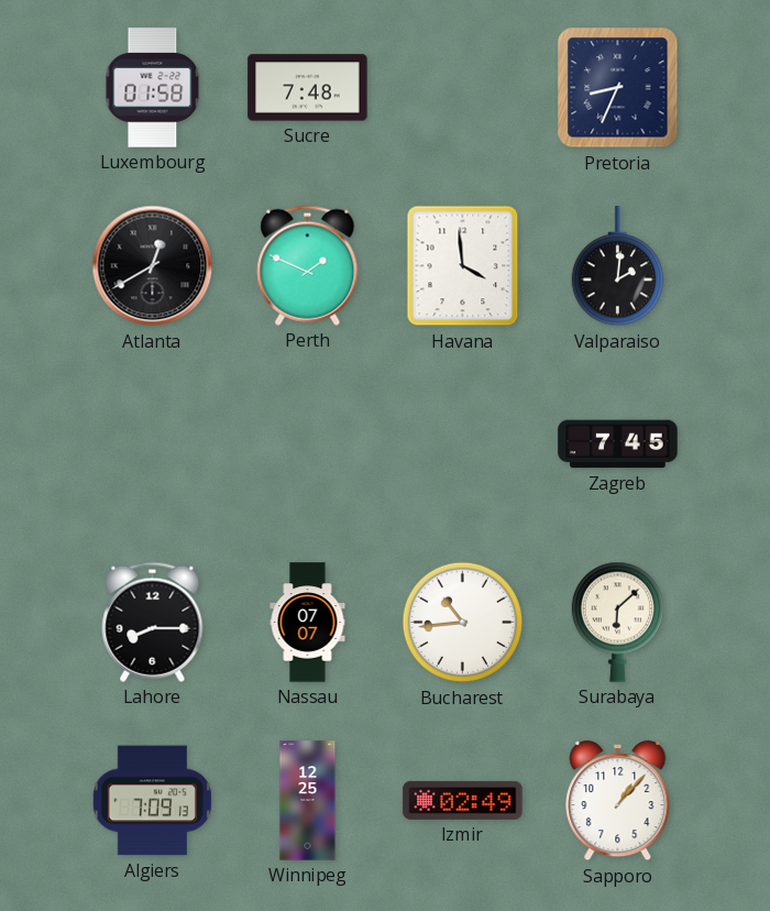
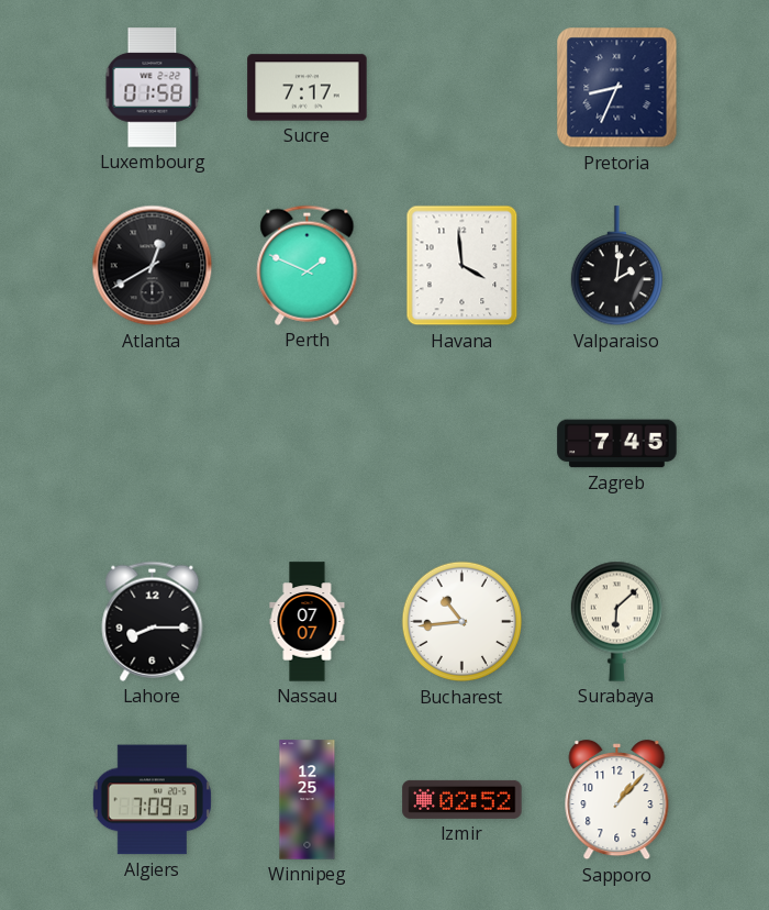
Sucre: 7:48 -> 7:17
Izmir: 02:49 -> 02:52
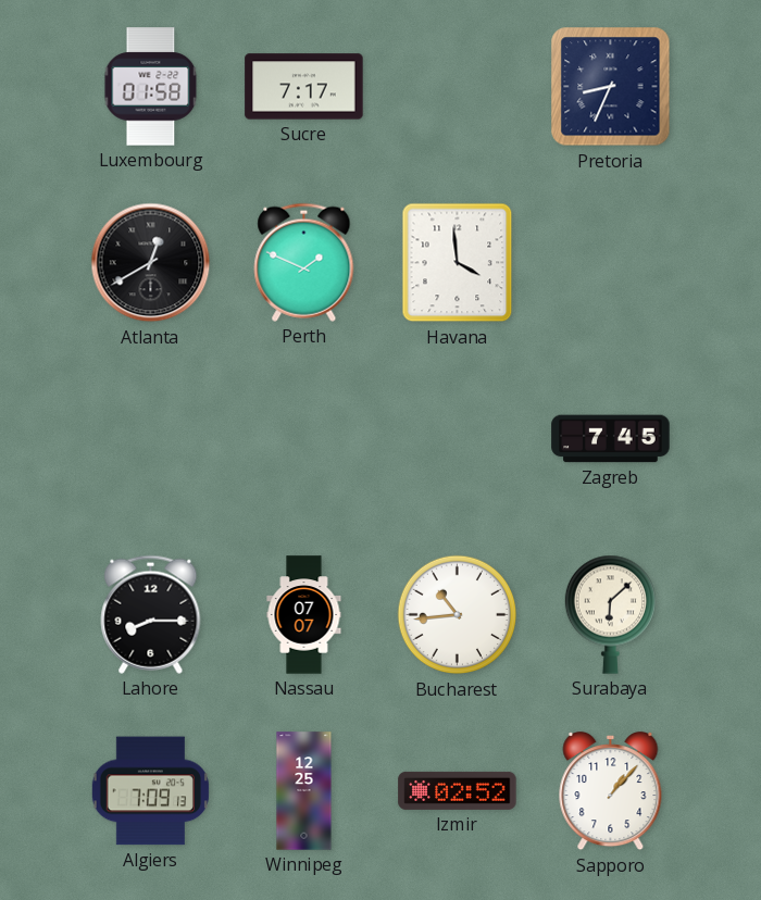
Valparaiso: 2:01 -> none
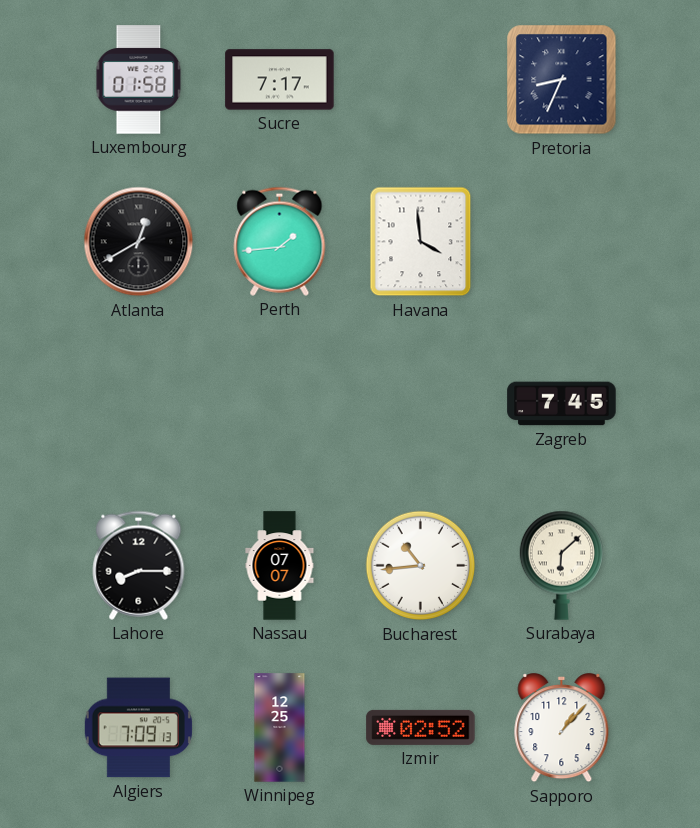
Perth: 1:49 -> 1:44
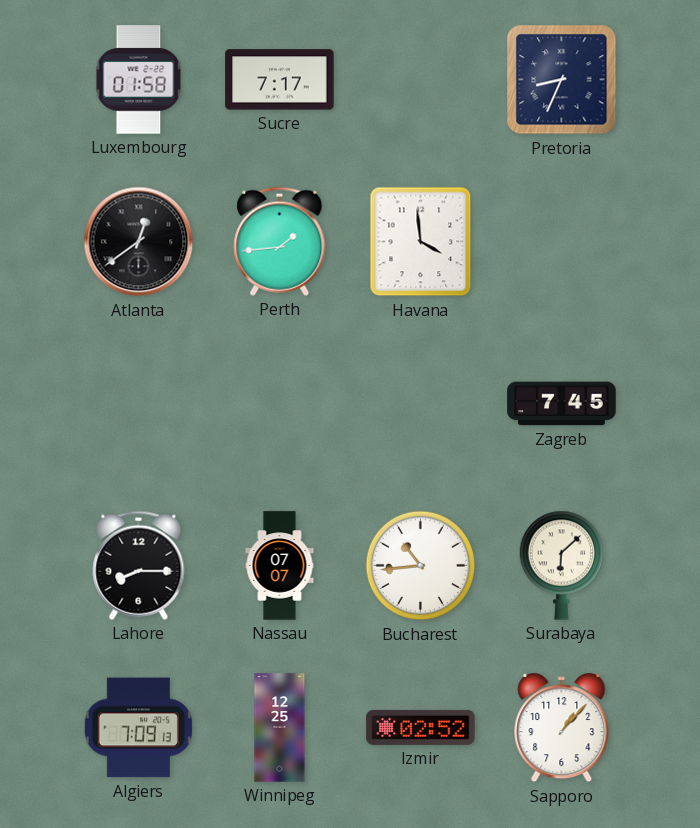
Atlanta: 12:40 -> 12:39
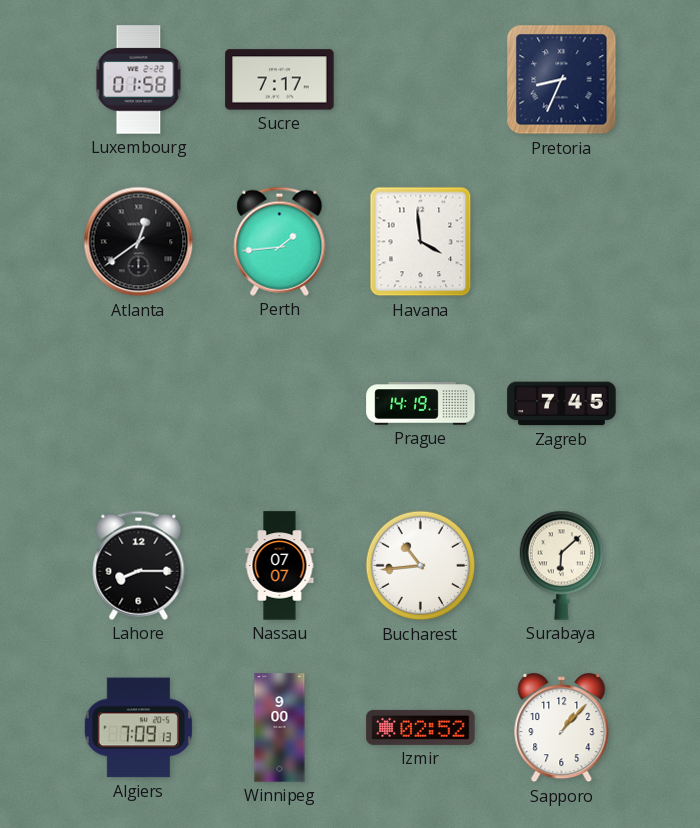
Prague: none -> 14:19
Winnipeg: 12:25 -> 9:00
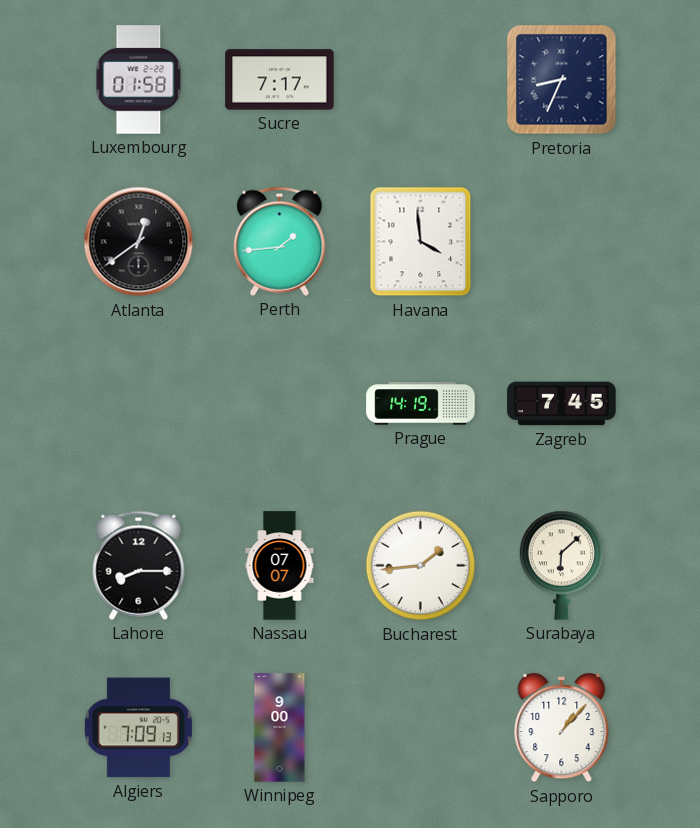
Bucharest: 10:44 -> 1:44
Izmir: 02:52 -> none
